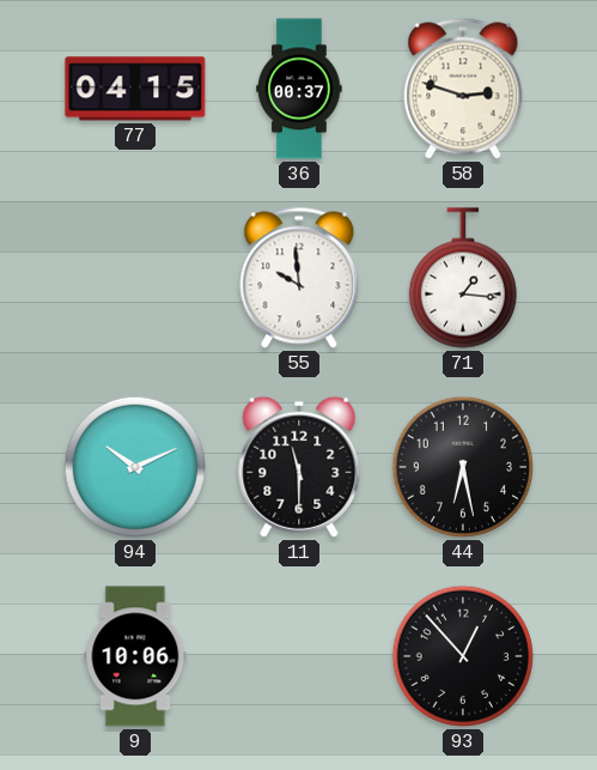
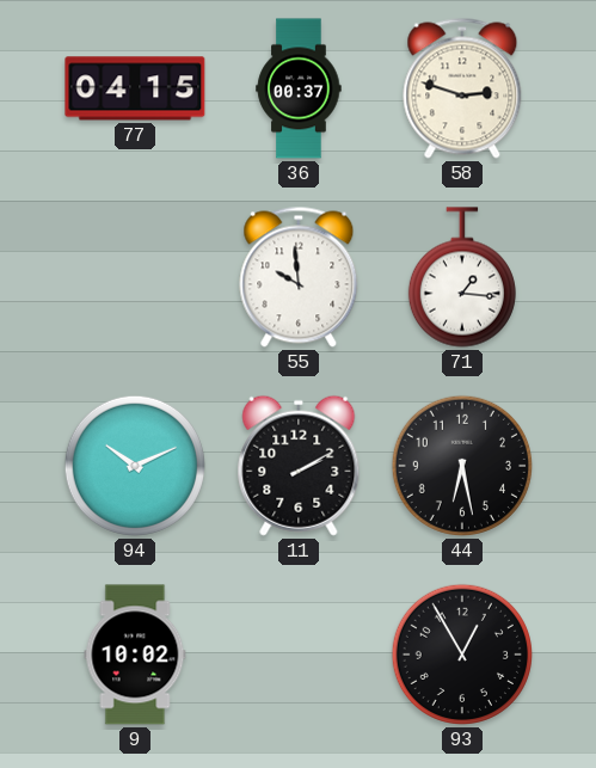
11: 11:30 -> 2:10
9: 10:06 -> 10:02
93: 12:53 -> 12:55
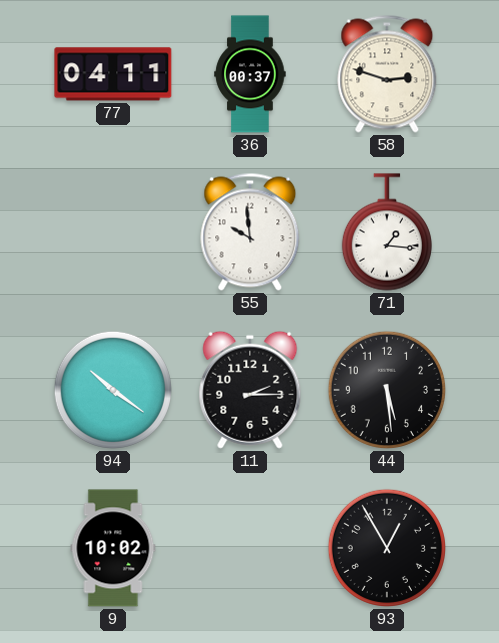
77: 04:15 -> 04:11
94: 10:11 -> 10:21
11: 2:10 -> 2:15
44: 6:28 -> 5:29
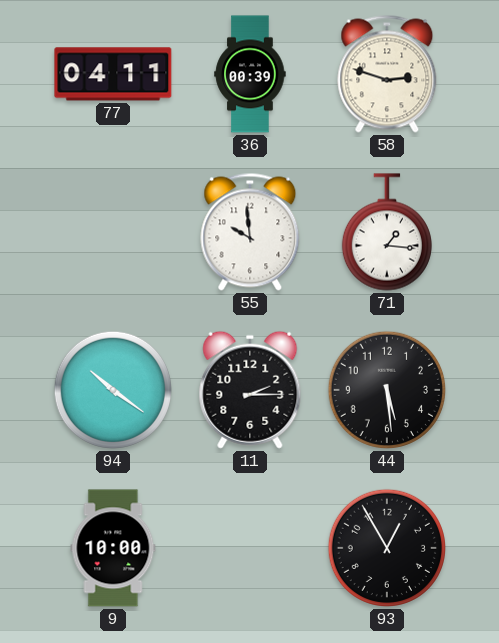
36: 00:37 -> 00:39
9: 10:02 -> 10:00
